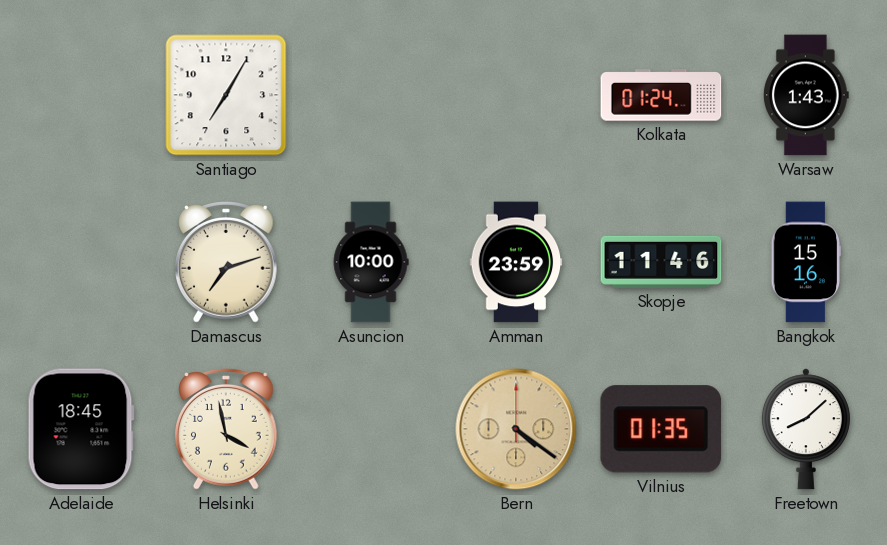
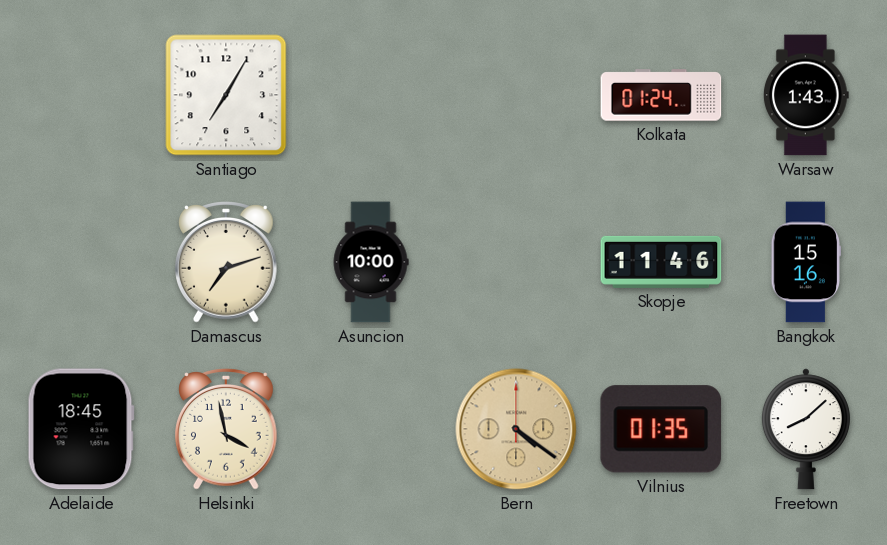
Amman: 23:59 -> none
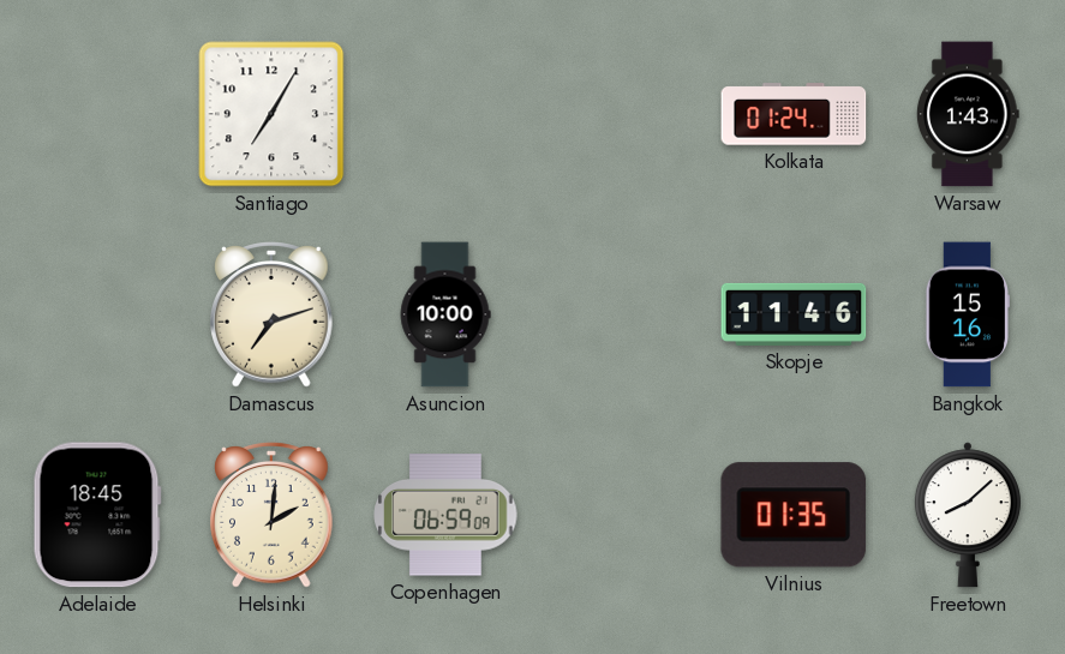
Helsinki: 3:58 -> 2:01
Copenhagen: none -> 06:59
Bern: 4:21 -> none
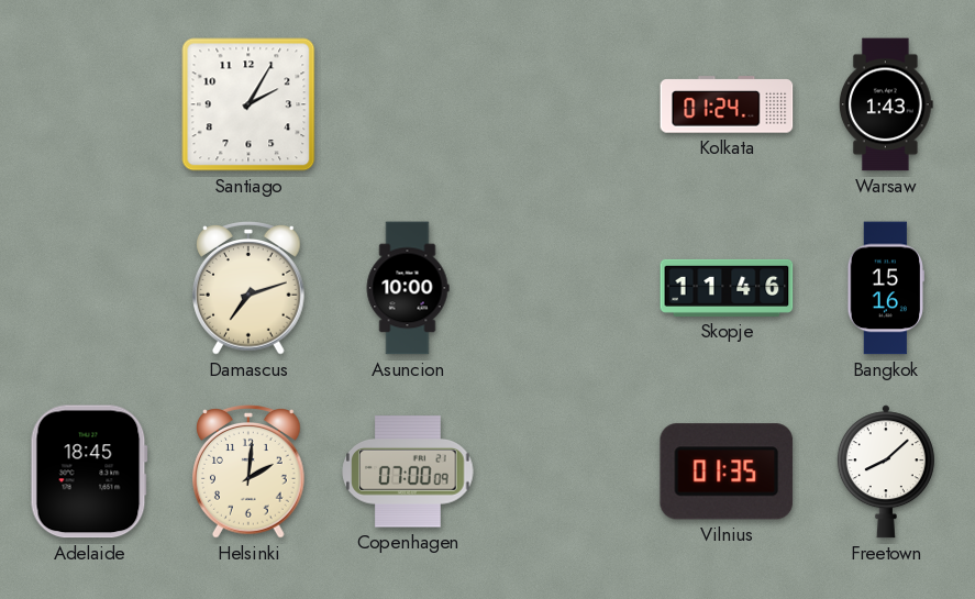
Santiago: 7:05 -> 2:05
Copenhagen: 06:59 -> 07:00
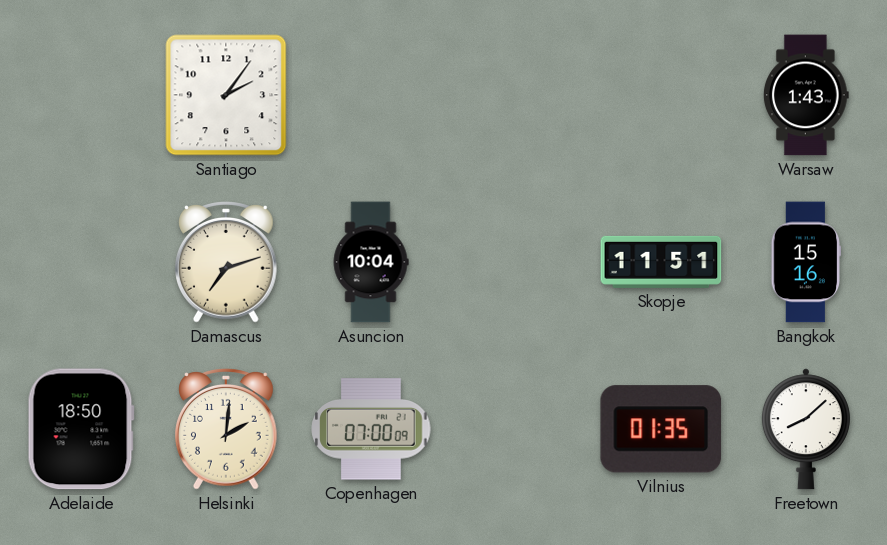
Santiago: 2:05 -> 2:06
Kolkata: 01:24 -> none
Asuncion: 10:00 -> 10:04
Skopje: 11:46 -> 11:51
Adelaide: 18:45 -> 18:50
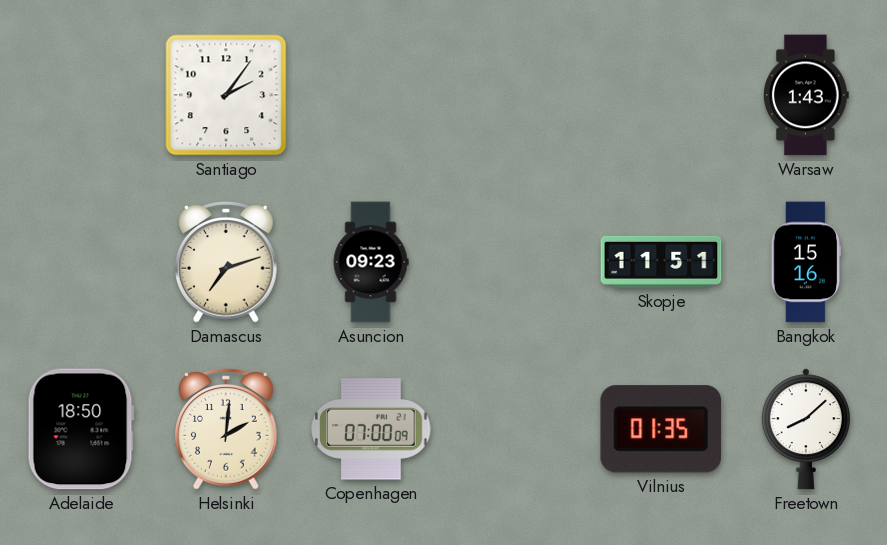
Asuncion: 10:04 -> 09:23
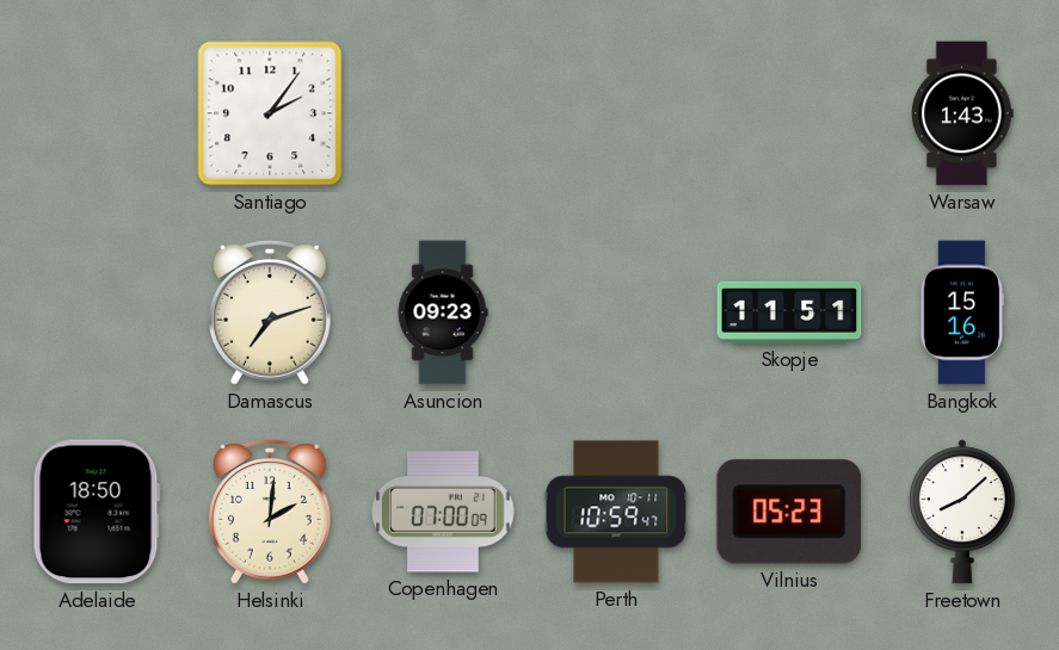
Perth: none -> 10:59
Vilnius: 01:35 -> 05:23
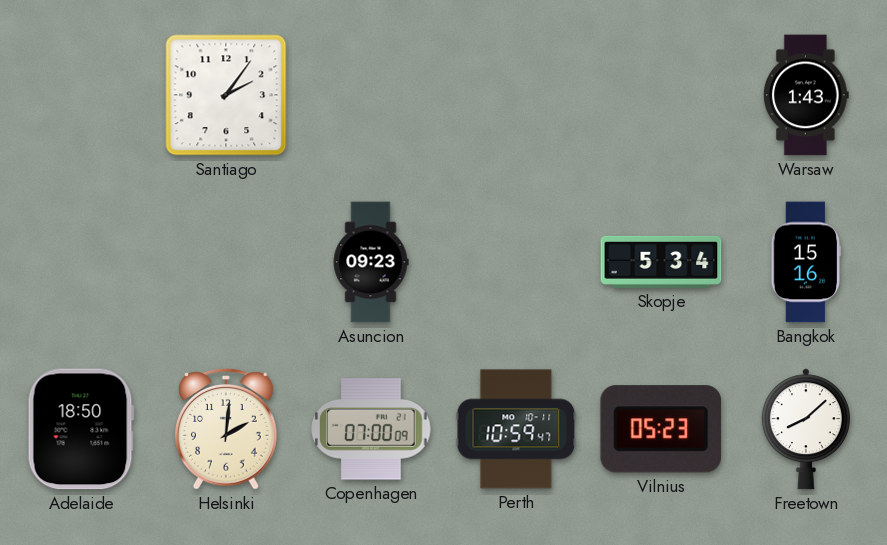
Damascus: 7:12 -> none
Skopje: 11:51 -> 5:34
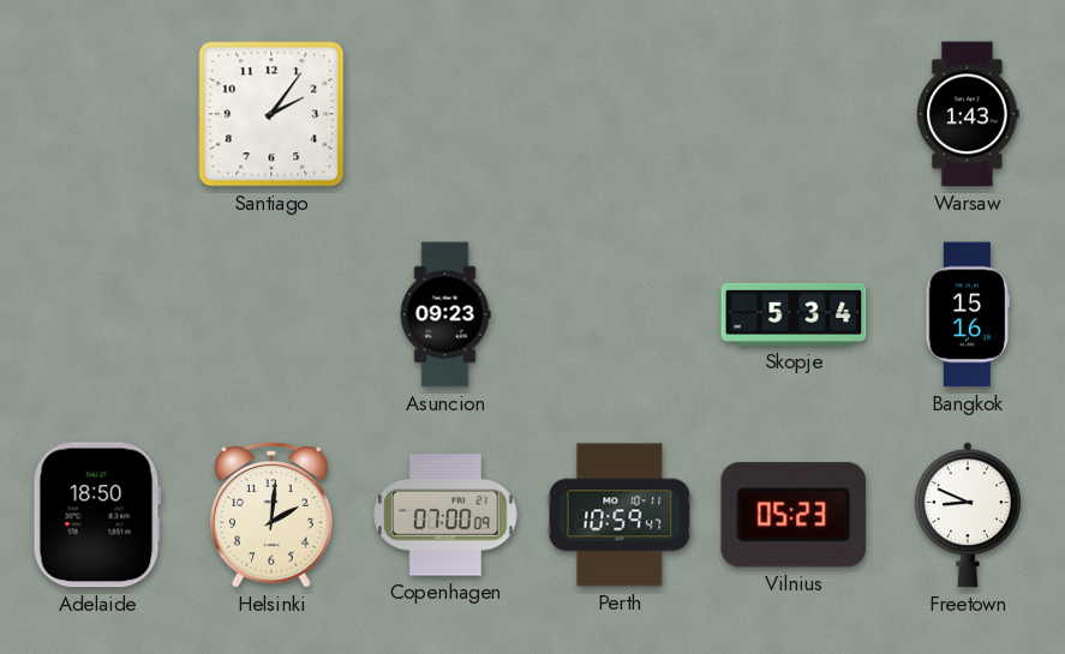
Freetown: 8:08 -> 8:49
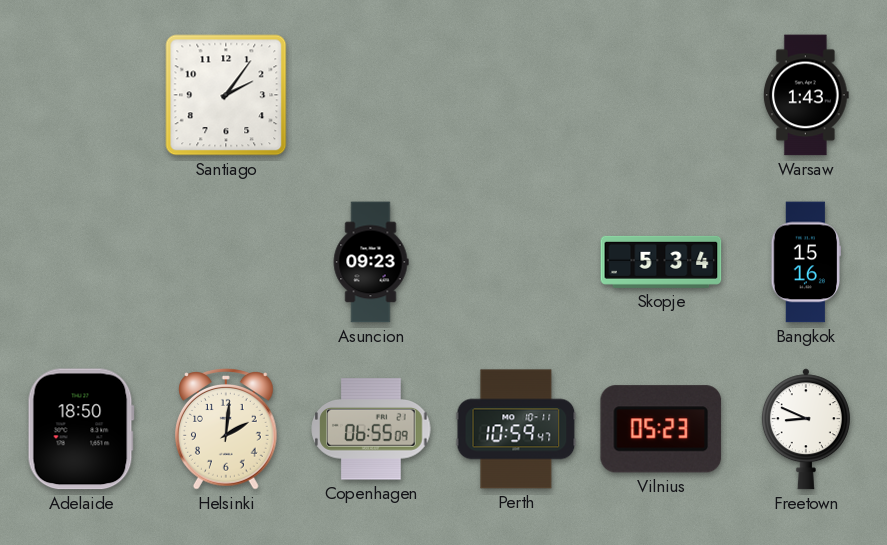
Copenhagen: 07:00 -> 06:55
